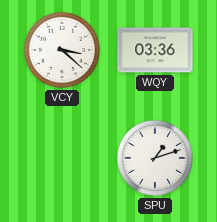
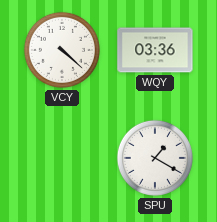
VCY: 3:22 -> 4:22
SPU: 1:12 -> 1:20
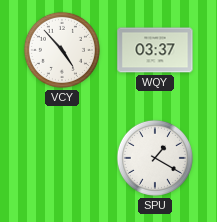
VCY: 4:22 -> 4:53
WQY: 03:36 -> 03:37
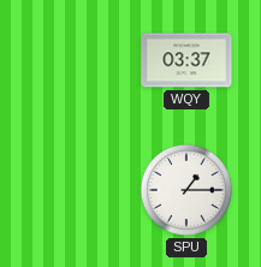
VCY: 4:53 -> none
SPU: 1:20 -> 1:15
